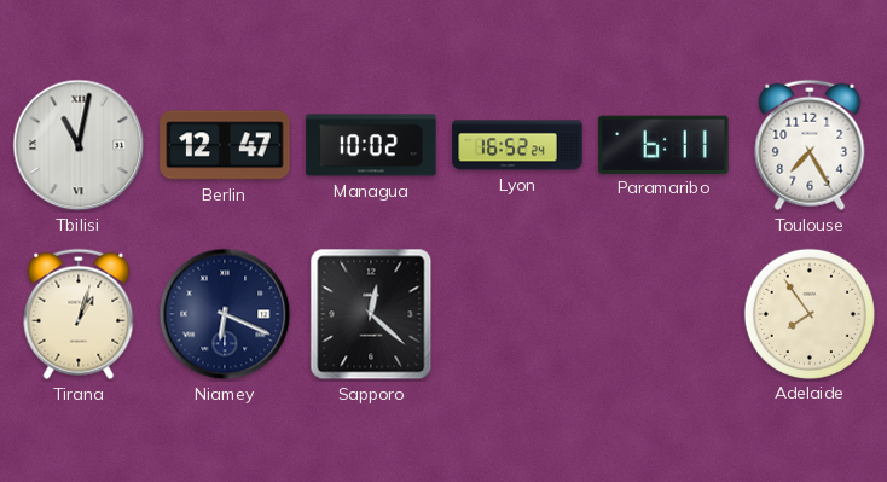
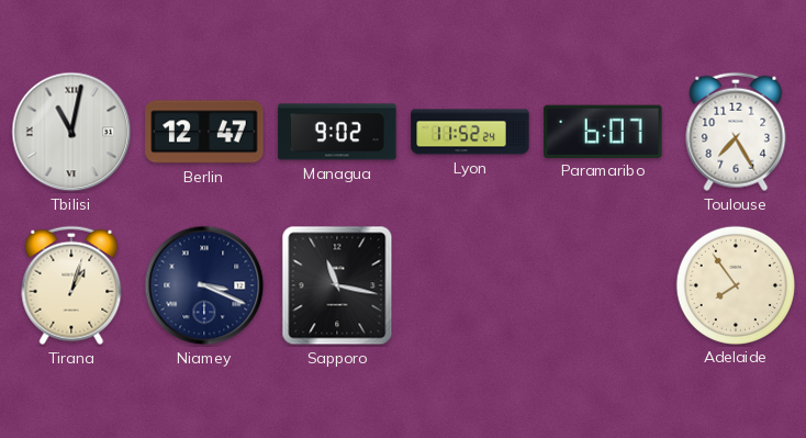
Managua: 10:02 -> 9:02
Lyon: 16:52 -> 11:52
Paramaribo: 6:11 -> 6:07
Niamey: 6:19 -> 3:19
Sapporo: 12:22 -> 11:17
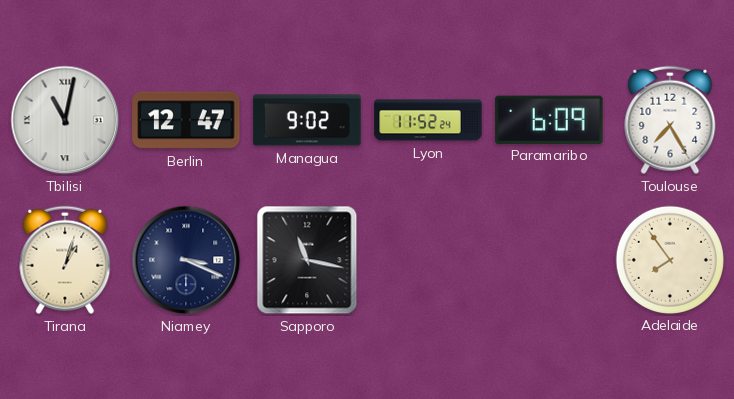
Paramaribo: 6:07 -> 6:09
